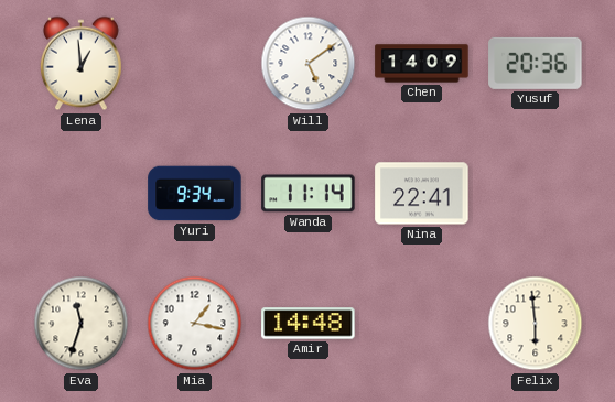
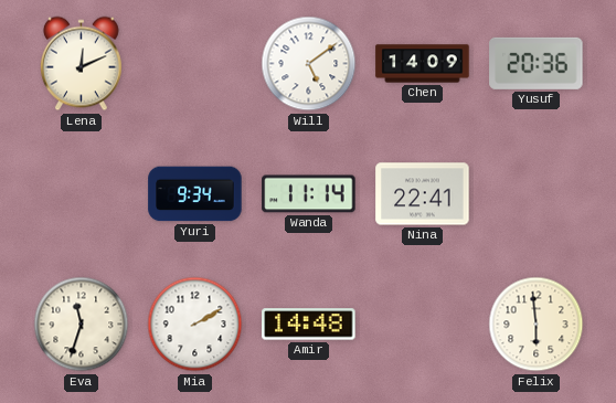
Lena: 12:59 -> 12:11
Mia: 1:17 -> 2:10
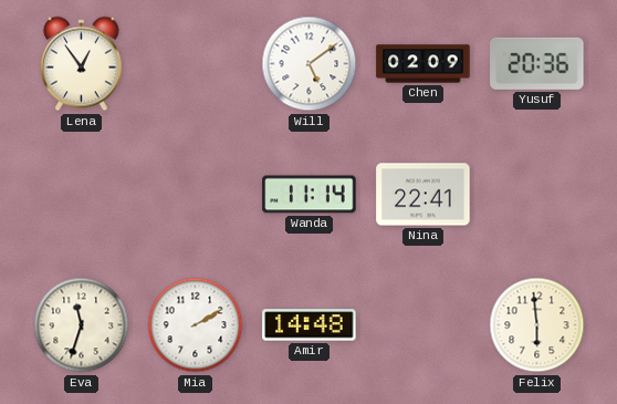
Lena: 12:11 -> 12:54
Chen: 14:09 -> 02:09
Yuri: 9:34 -> none
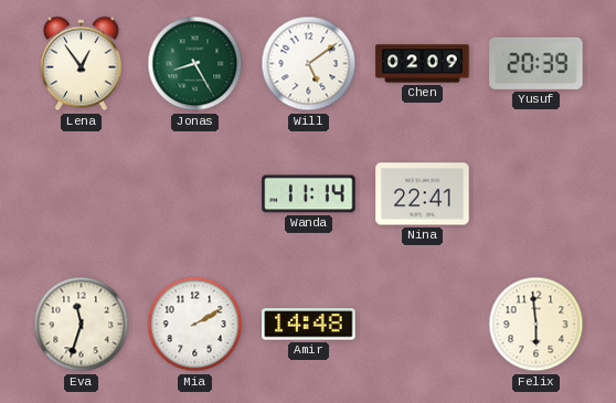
Jonas: none -> 8:25
Yusuf: 20:36 -> 20:39
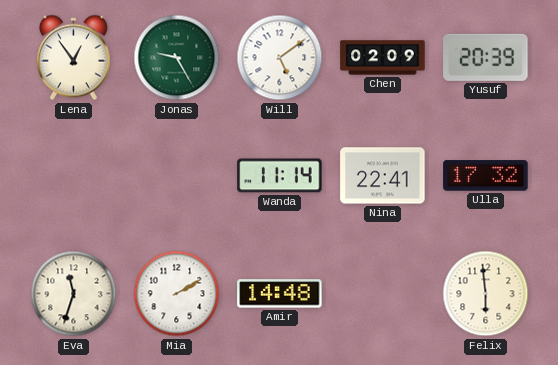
Jonas: 8:25 -> 9:25
Ulla: none -> 17:32
